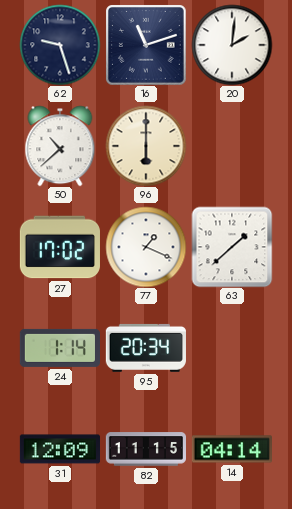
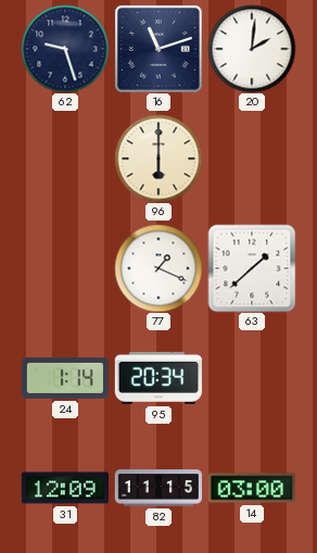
50: 10:38 -> none
27: 17:02 -> none
14: 04:14 -> 03:00
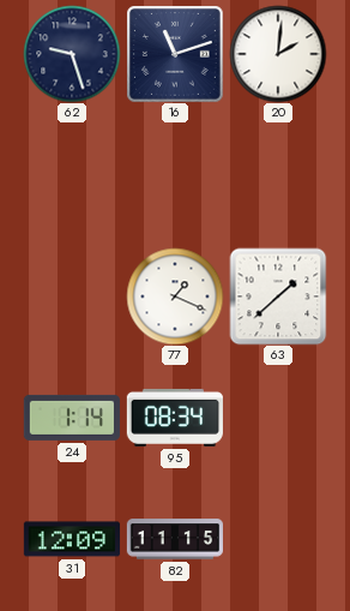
96: 6:00 -> none
95: 20:34 -> 08:34
14: 03:00 -> none
